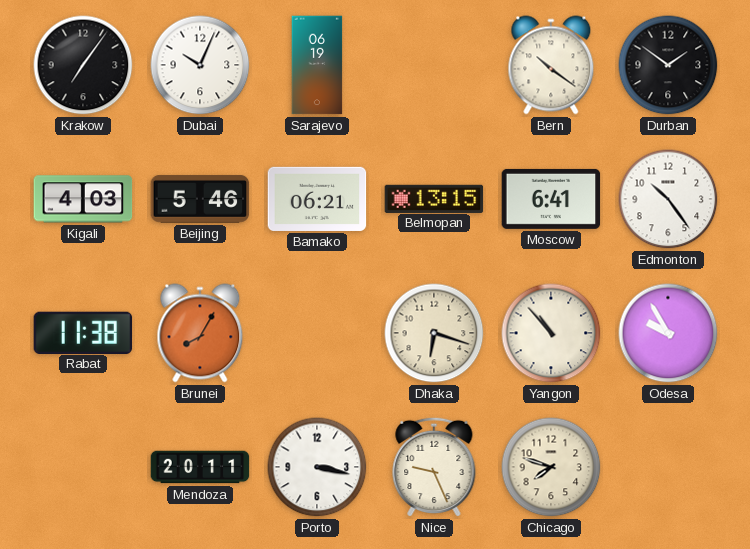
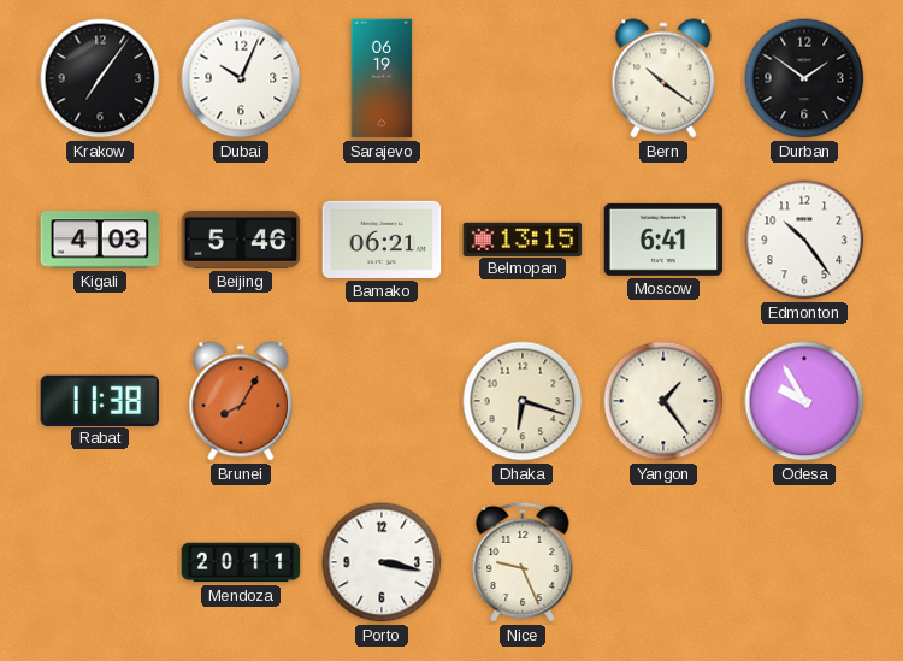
Yangon: 10:53 -> 1:24
Chicago: 7:48 -> none
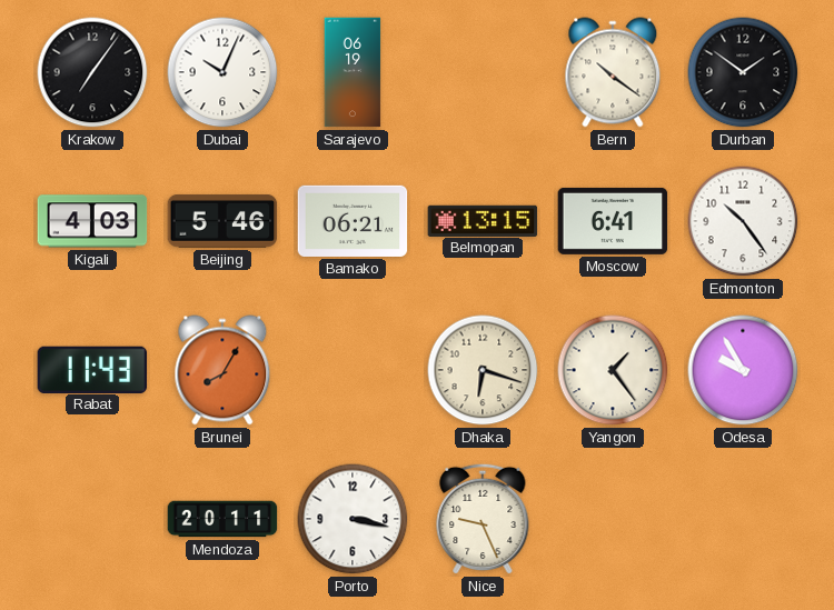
Rabat: 11:38 -> 11:43
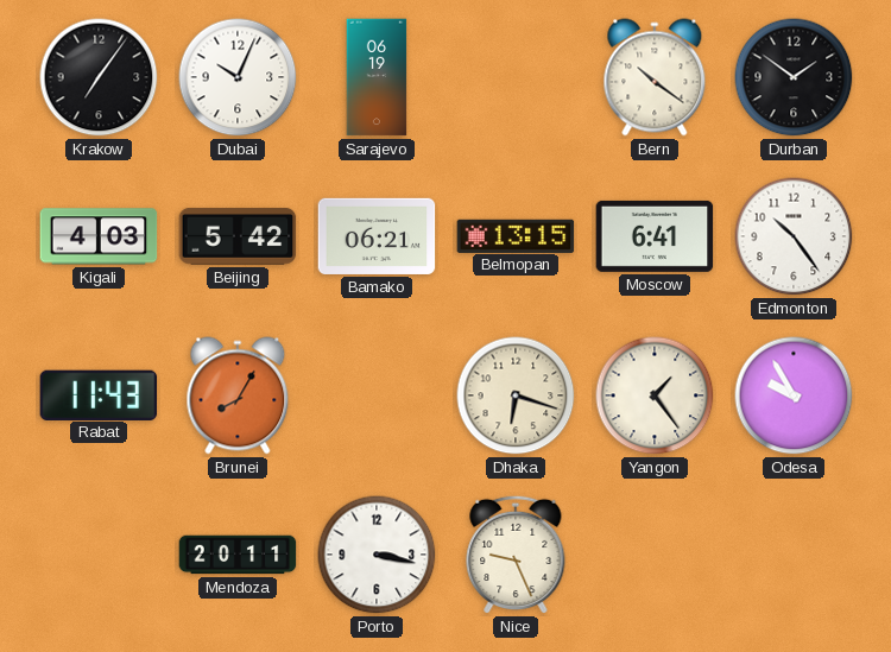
Beijing: 5:46 -> 5:42
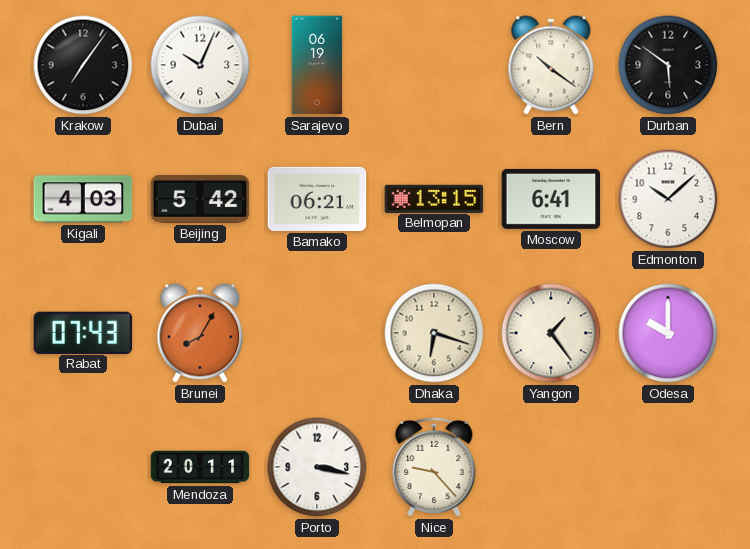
Durban: 1:51 -> 5:51
Edmonton: 10:24 -> 10:08
Rabat: 11:43 -> 07:43
Odesa: 9:55 -> 10:00
Nice: 9:26 -> 9:23
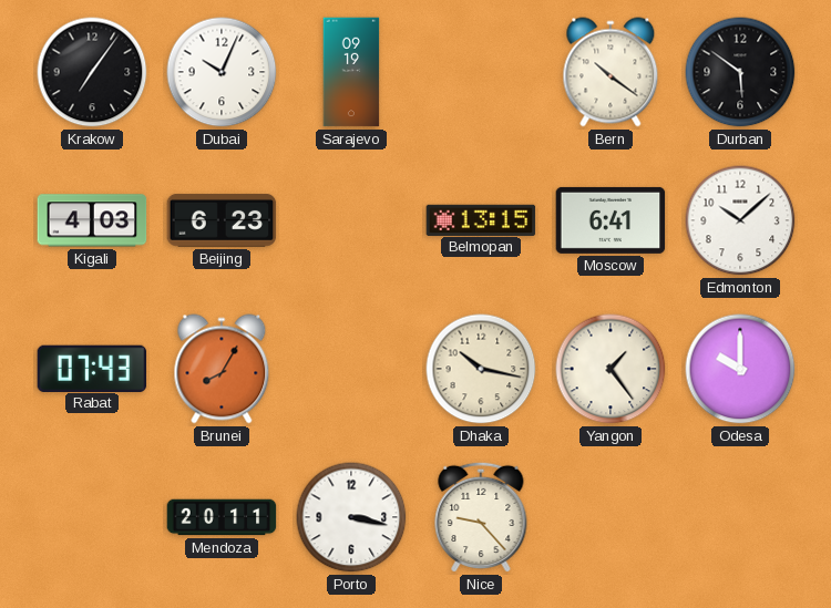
Sarajevo: 06:19 -> 09:19
Beijing: 5:42 -> 6:23
Bamako: 06:21 -> none
Dhaka: 6:18 -> 10:17
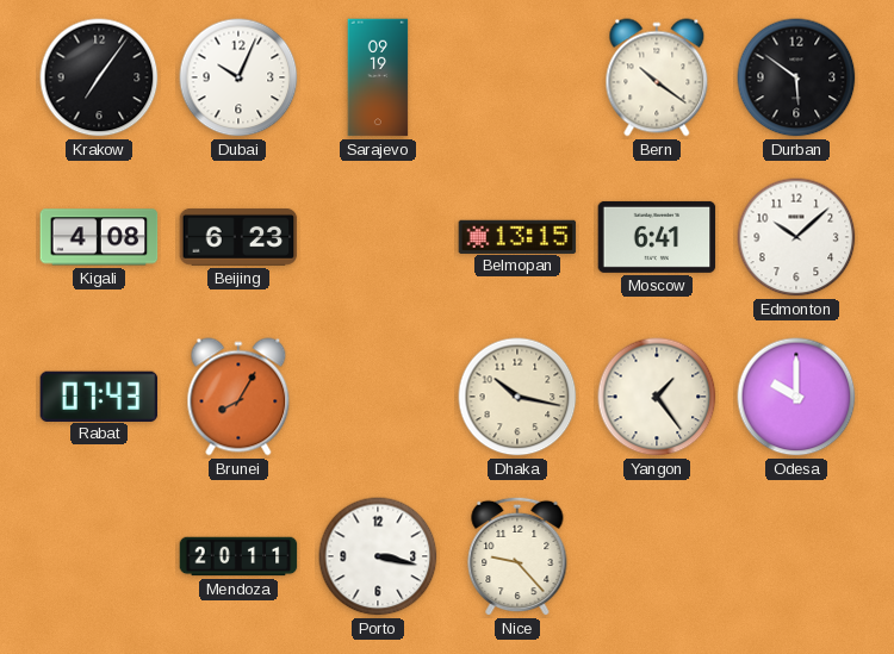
Kigali: 4:03 -> 4:08
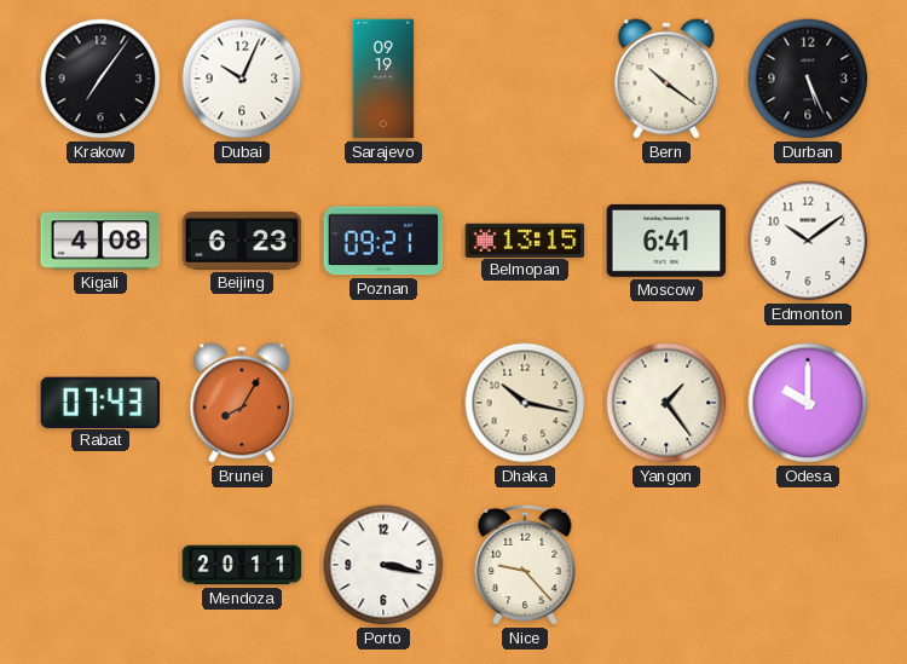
Durban: 5:51 -> 5:26
Poznan: none -> 09:21
Edmonton: 10:08 -> 10:09
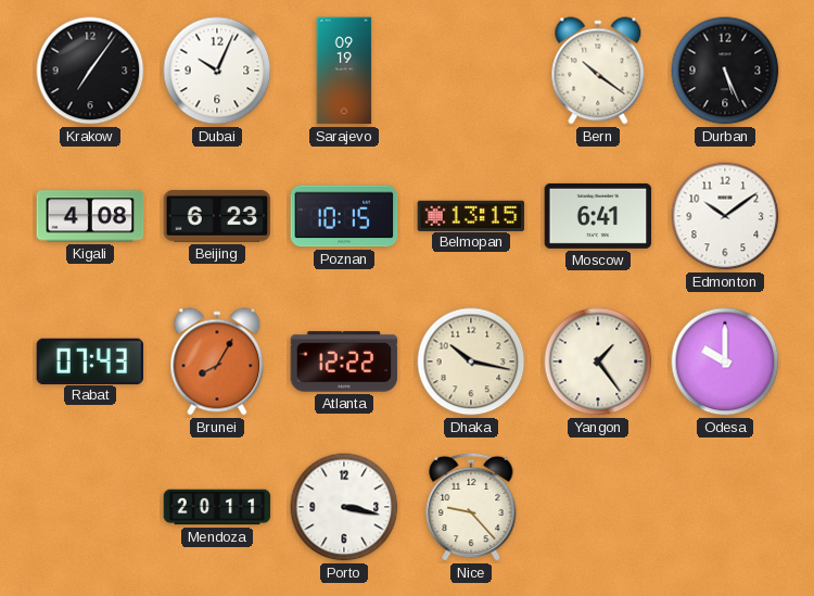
Poznan: 09:21 -> 10:15
Atlanta: none -> 12:22
